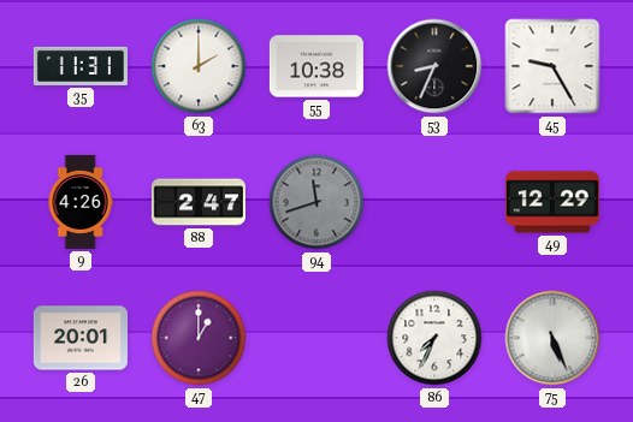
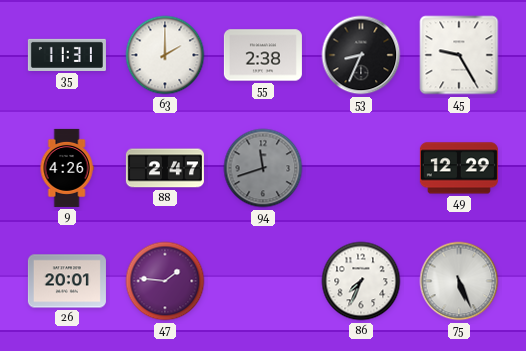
55: 10:38 -> 2:38
47: 1:00 -> 1:46
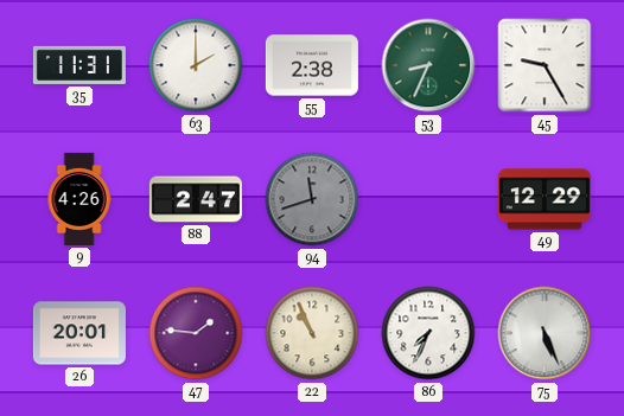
53 dial: black -> green
22: none -> 10:56
